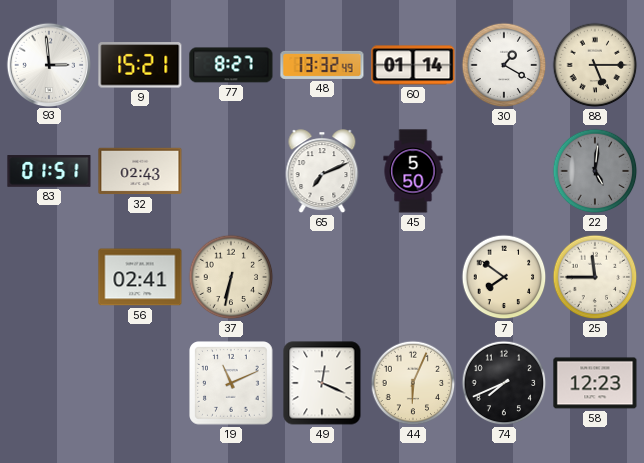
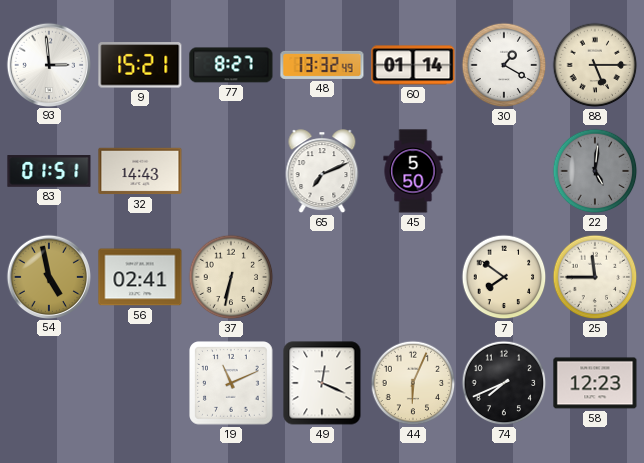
32: 02:43 -> 14:43
54: none -> 4:58
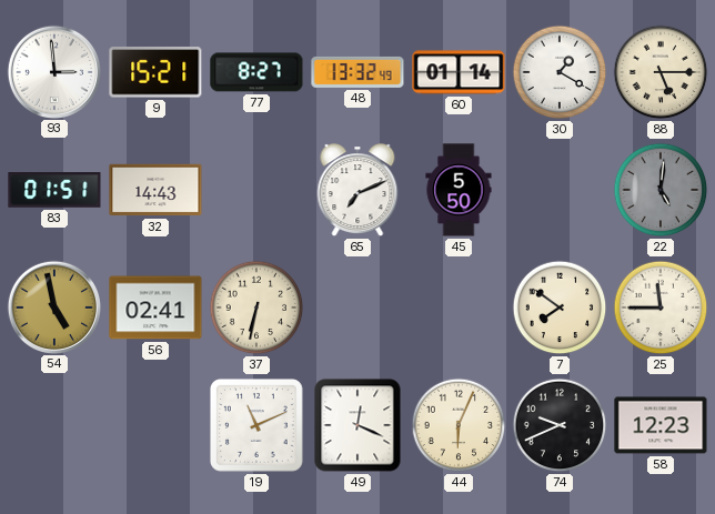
74: 7:41 -> 9:41
